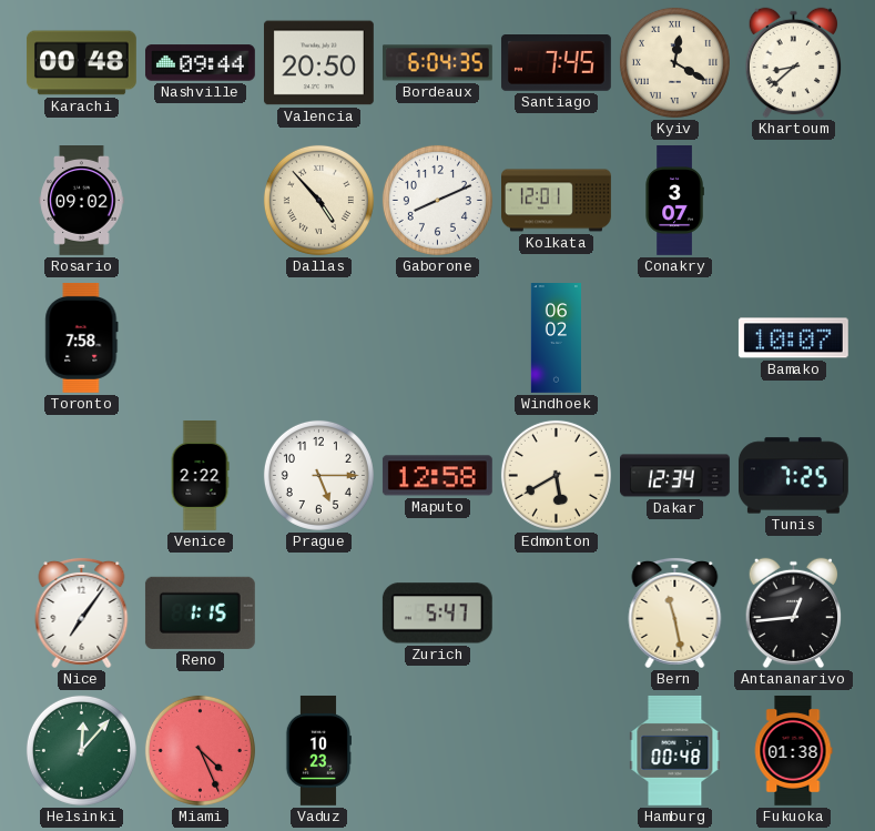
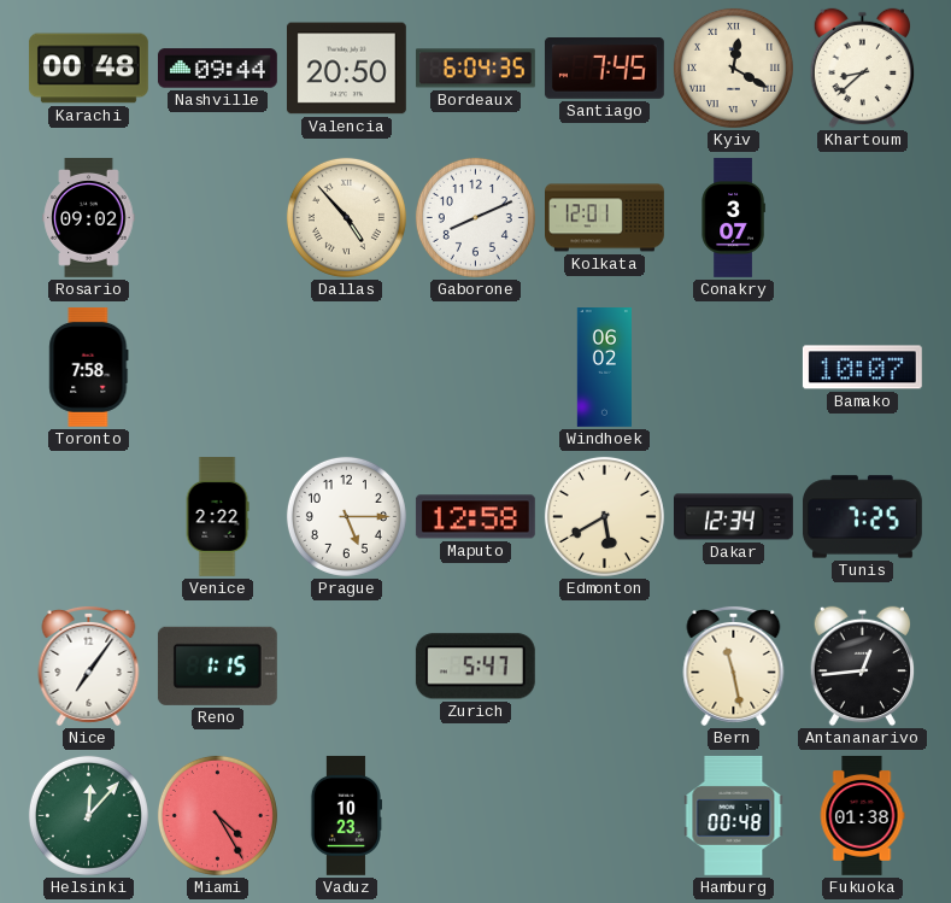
Miami: 4:26 -> 4:25
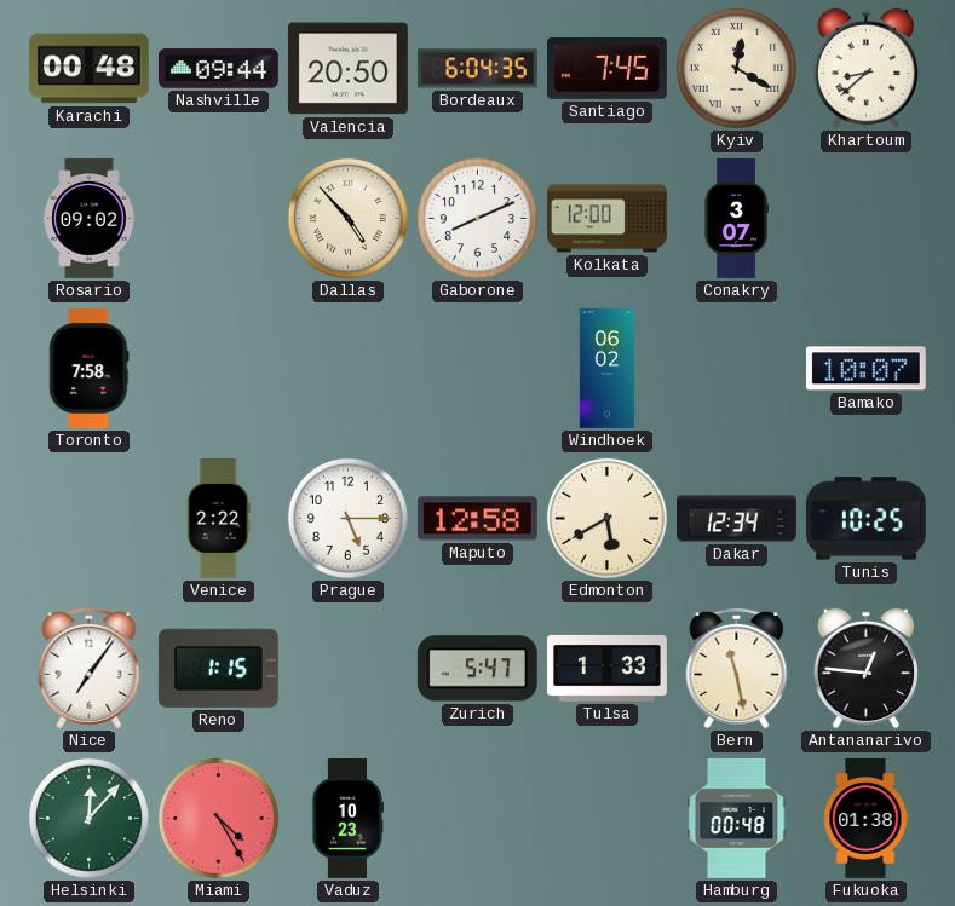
Kolkata: 12:01 -> 12:00
Tunis: 7:25 -> 10:25
Tulsa: none -> 1:33
Antananarivo: 12:44 -> 12:46
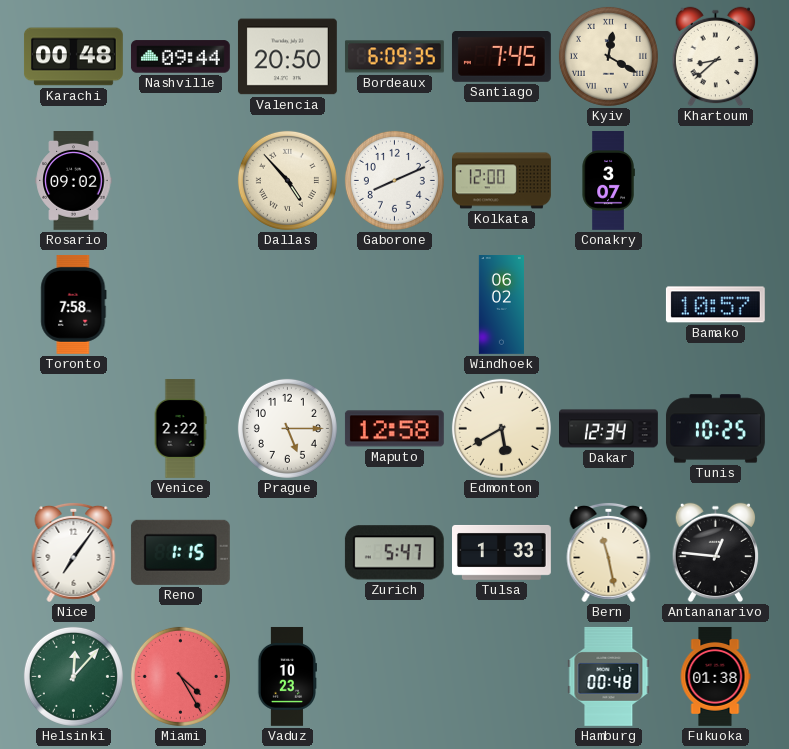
Bordeaux: 6:04 -> 6:09
Bamako: 10:07 -> 10:57
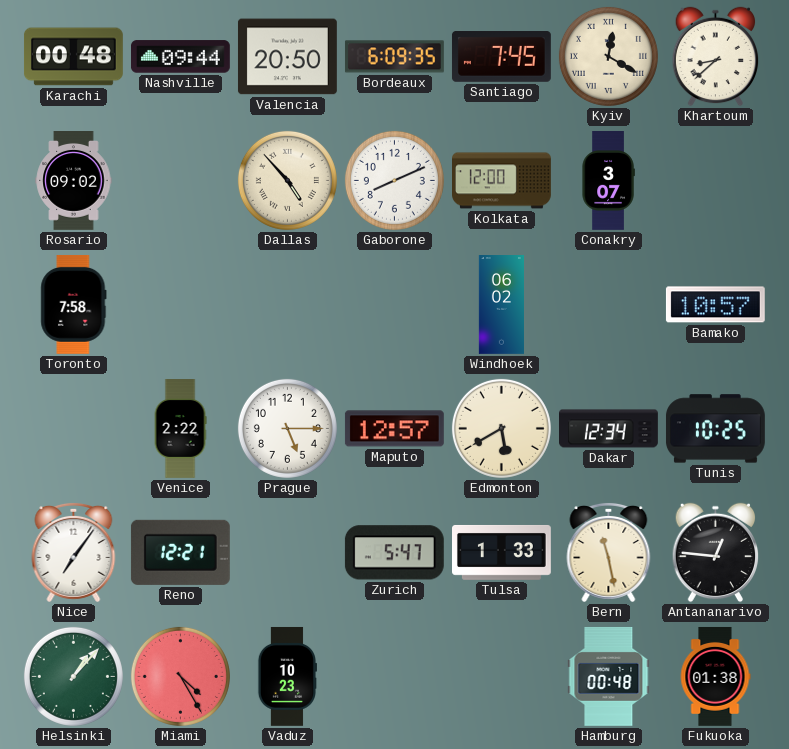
Maputo: 12:58 -> 12:57
Reno: 1:15 -> 12:21
Helsinki: 12:07 -> 1:07
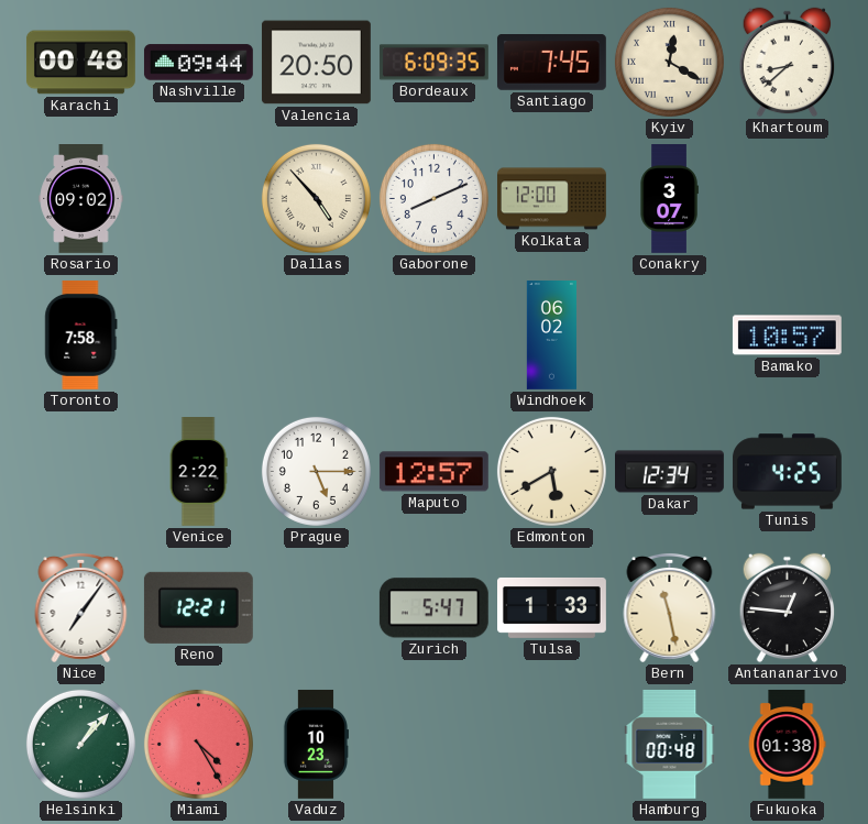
Tunis: 10:25 -> 4:25
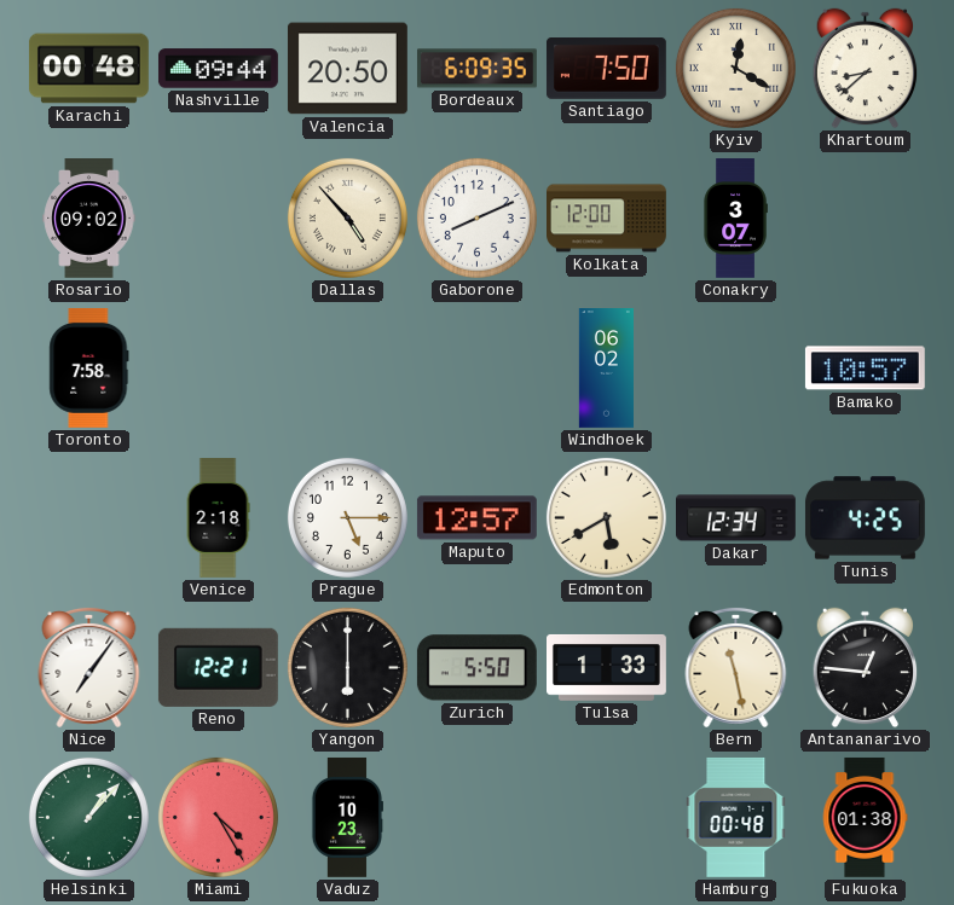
Santiago: 7:45 -> 7:50
Venice: 2:22 -> 2:18
Yangon: none -> 6:00
Zurich: 5:47 -> 5:50
